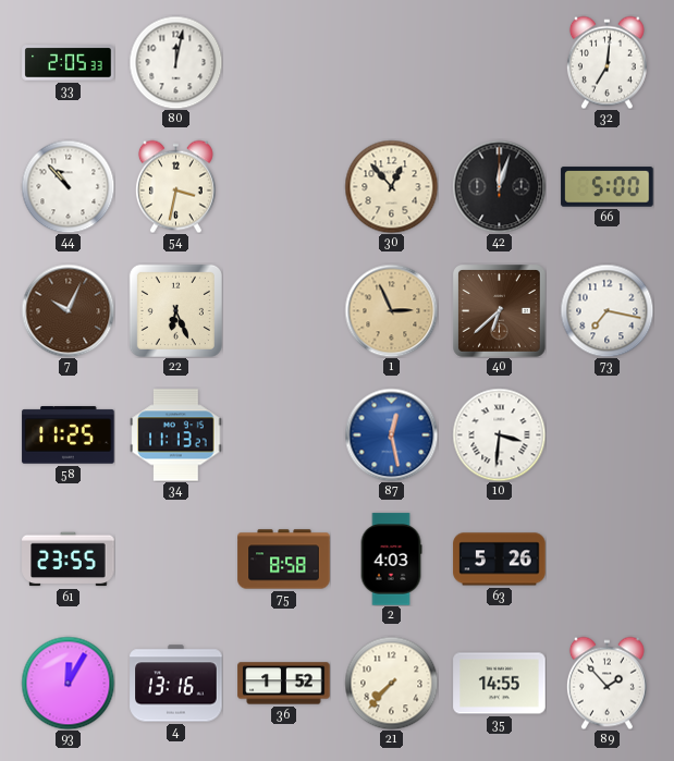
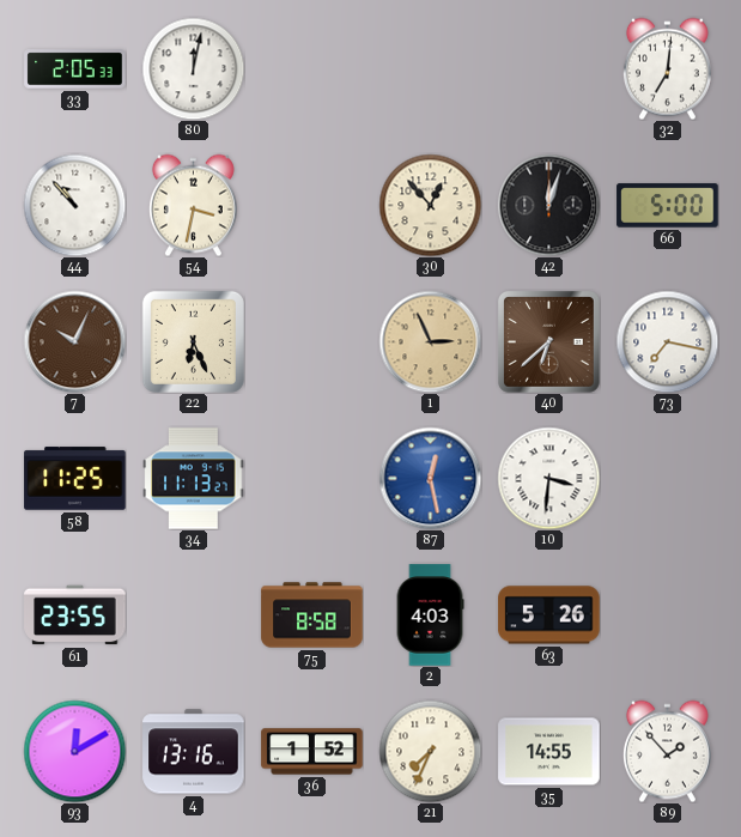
93: 12:05 -> 12:10
21: 7:37 -> 7:34
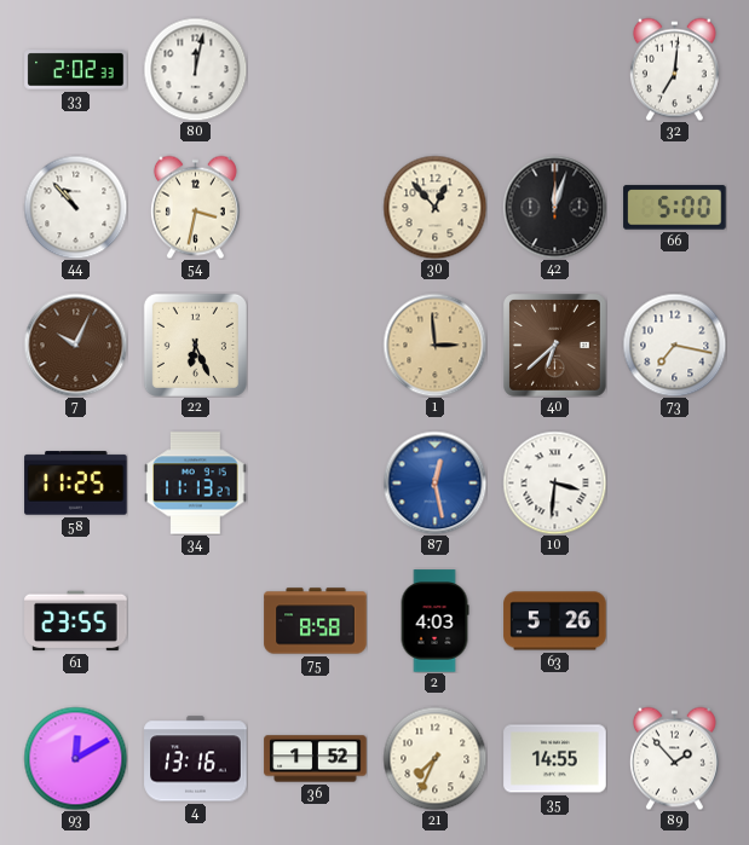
33: 2:05 -> 2:02
1: 2:56 -> 2:59
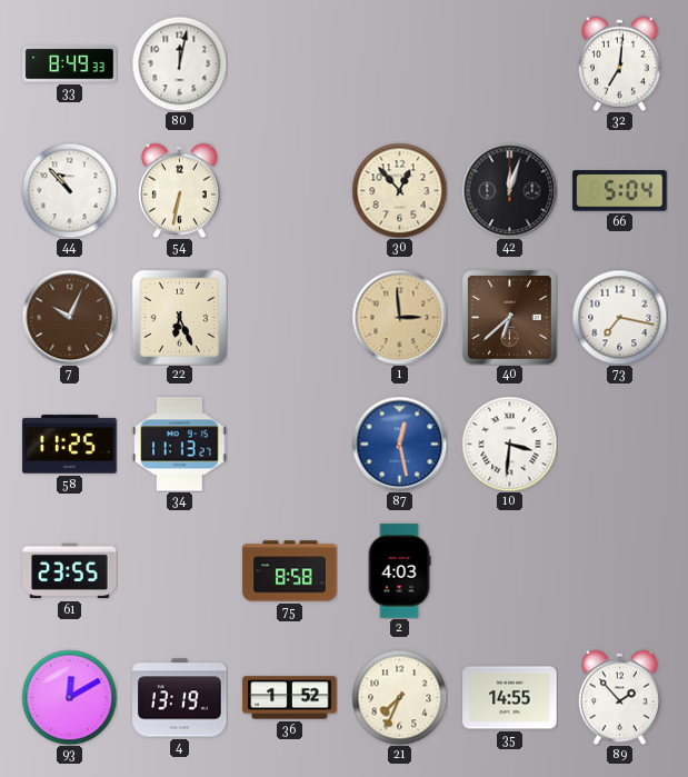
33: 2:02 -> 8:49
54: 3:32 -> 6:32
66: 5:00 -> 5:04
63: 5:26 -> none
4: 13:16 -> 13:19
